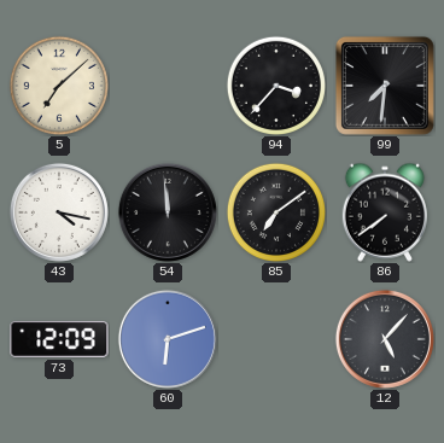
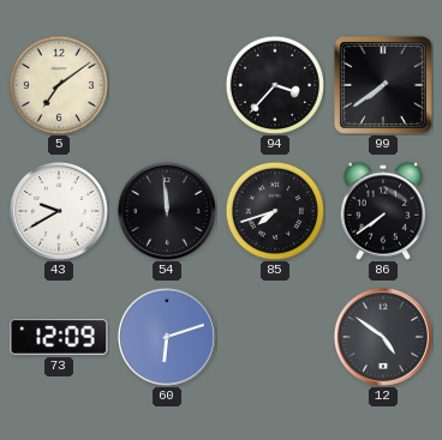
5: 7:08 -> 7:09
99: 7:31 -> 7:39
43: 4:17 -> 9:40
85: 7:09 -> 7:42
12: 5:07 -> 4:51
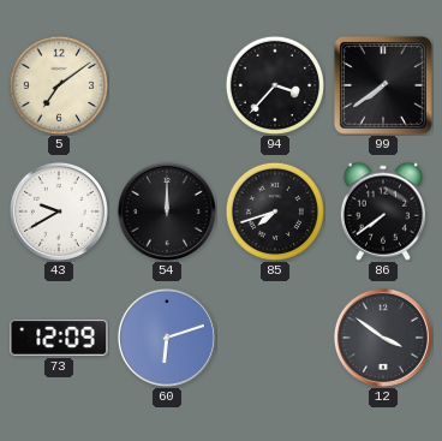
54: 11:59 -> 12:00
12: 4:51 -> 3:51
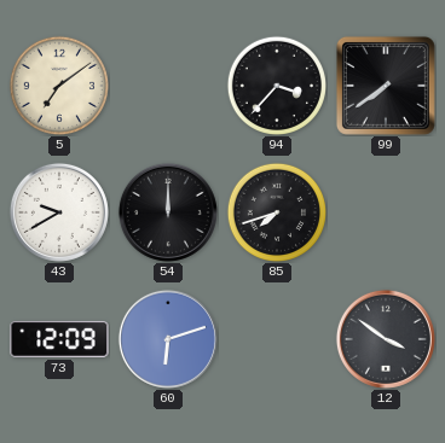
86: 7:39 -> none
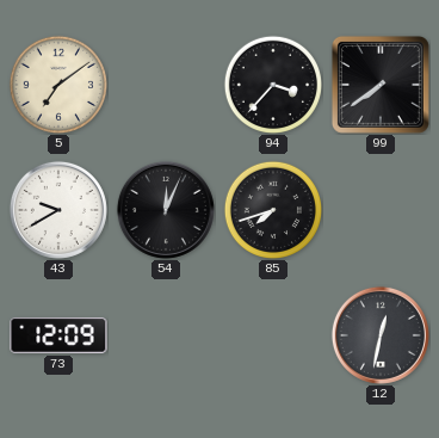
54: 12:00 -> 12:04
60: 6:12 -> none
12: 3:51 -> 12:32
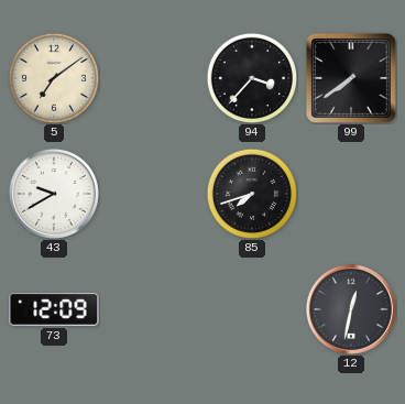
54: 12:04 -> none
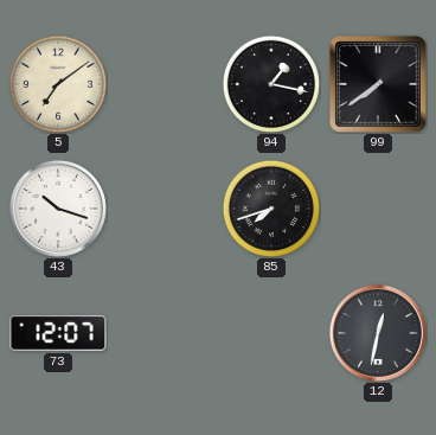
94: 3:37 -> 1:17
43: 9:40 -> 10:18
73: 12:09 -> 12:07
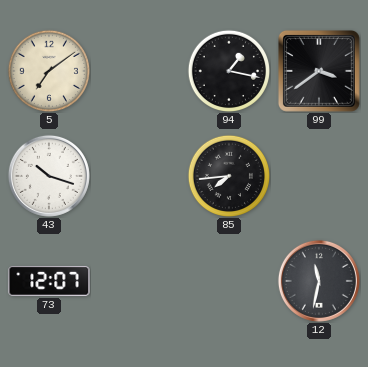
99: 7:39 -> 3:39
85: 7:42 -> 7:44
12: 12:32 -> 11:32
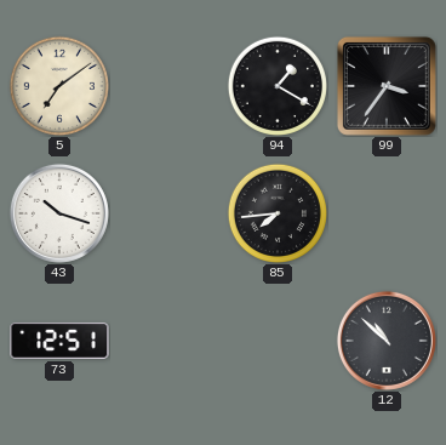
94: 1:17 -> 1:20
99: 3:39 -> 3:36
73: 12:07 -> 12:51
12: 11:32 -> 10:52
